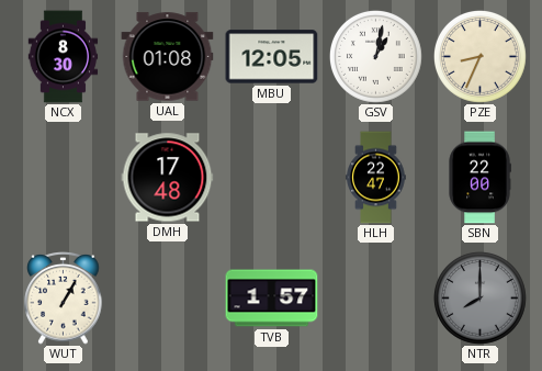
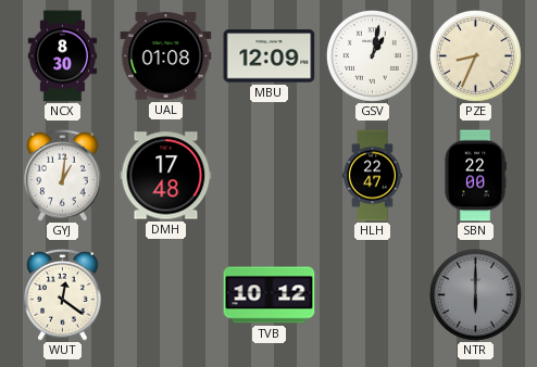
MBU: 12:05 -> 12:09
GYJ: none -> 1:01
WUT: 1:05 -> 12:21
TVB: 1:57 -> 10:12
NTR: 8:00 -> 6:00
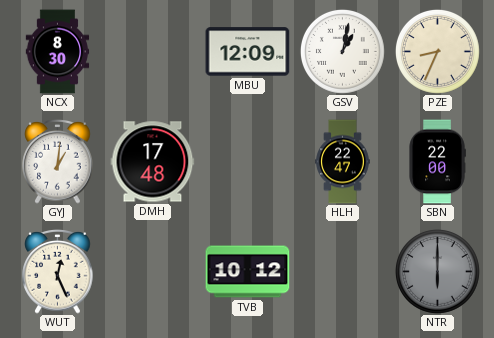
UAL: 01:08 -> none
WUT: 12:21 -> 12:26
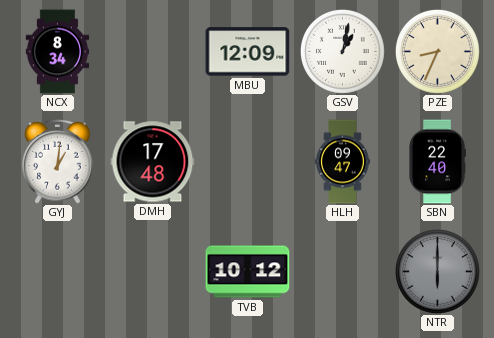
NCX: 8:30 -> 8:34
HLH: 22:47 -> 09:47
SBN: 22:00 -> 22:40
WUT: 12:26 -> none
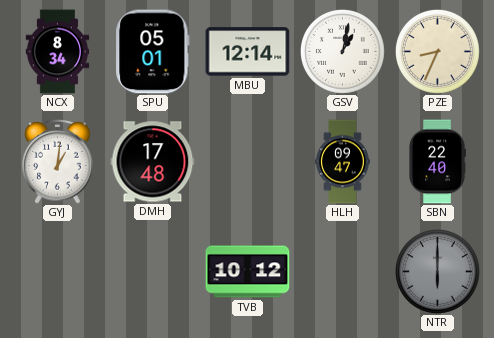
SPU: none -> 05:01
MBU: 12:09 -> 12:14
